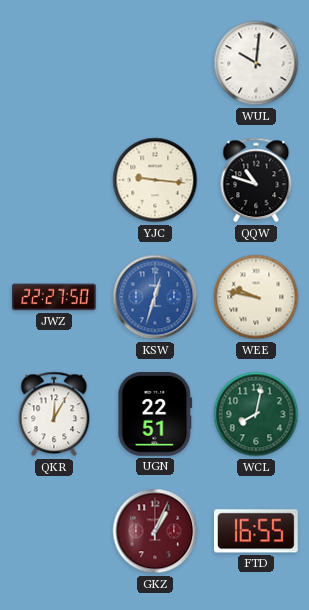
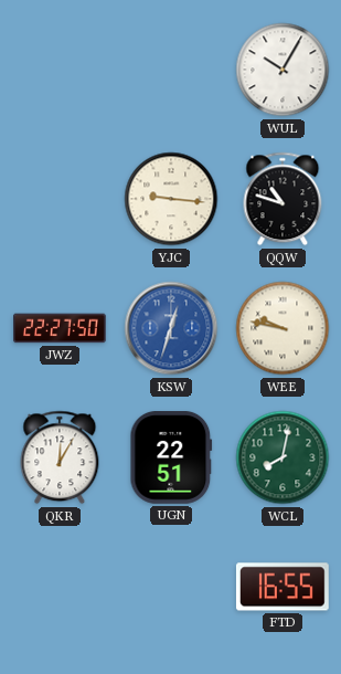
WUL: 10:01 -> 10:05
GKZ: 1:04 -> none
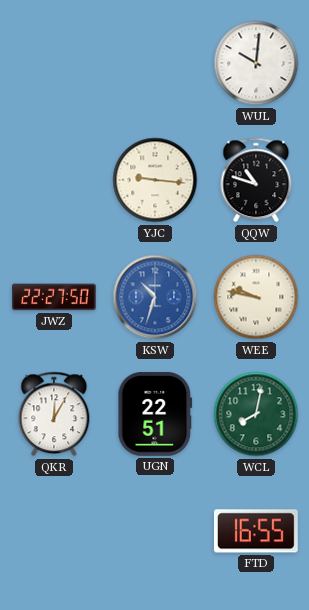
WUL: 10:05 -> 10:01
KSW: 12:33 -> 10:33
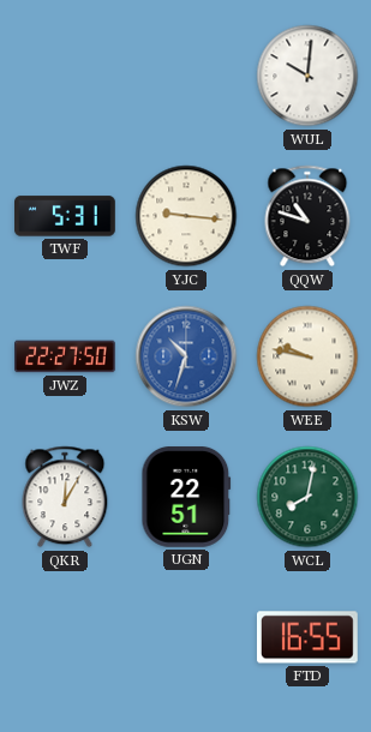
TWF: none -> 5:31
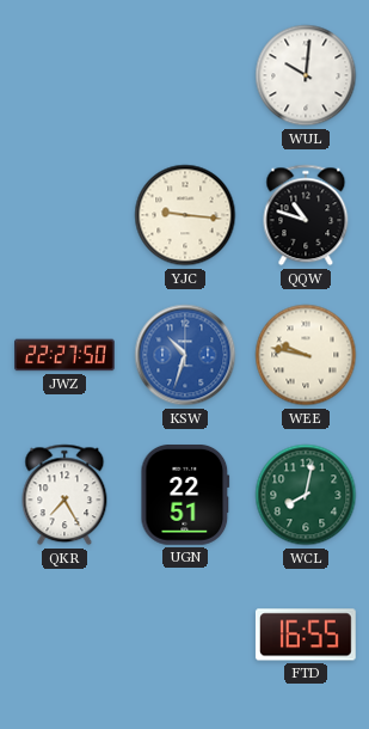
TWF: 5:31 -> none
QKR: 12:05 -> 7:25
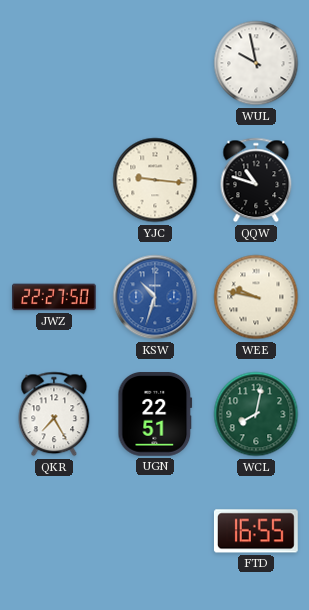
WUL: 10:01 -> 9:58
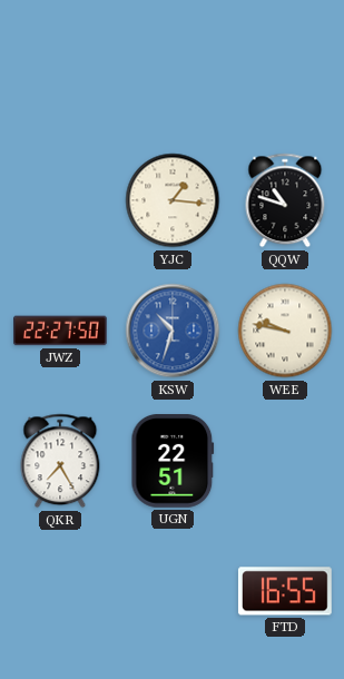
WUL: 9:58 -> none
YJC: 9:16 -> 1:16
WCL: 8:02 -> none
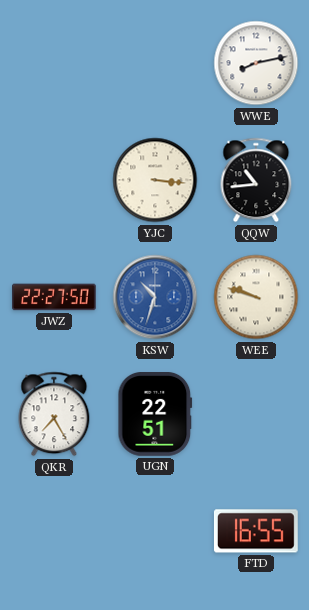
WWE: none -> 8:13
YJC: 1:16 -> 3:16
QQW: 10:48 -> 10:44
WEE: 9:47 -> 9:48
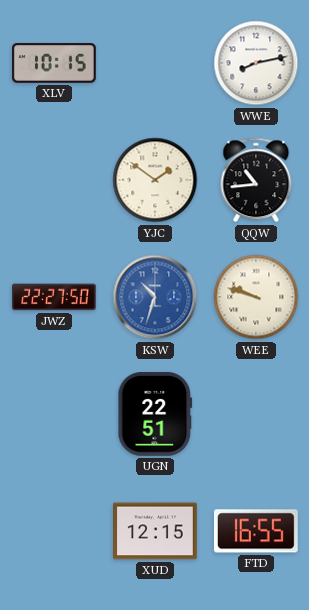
XLV: none -> 10:15
YJC: 3:16 -> 1:51
QKR: 7:25 -> none
XUD: none -> 12:15
